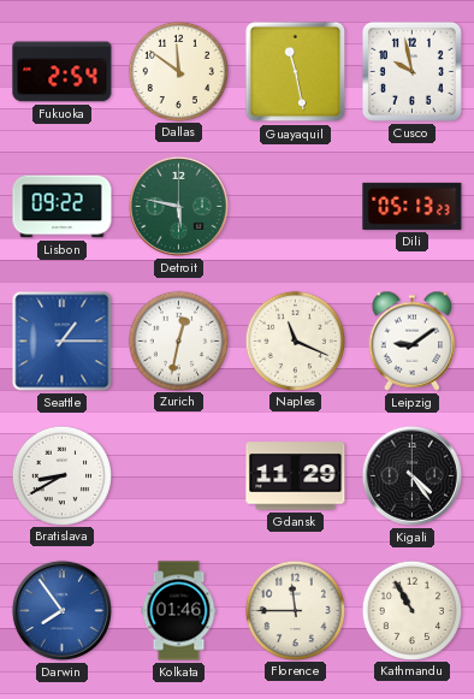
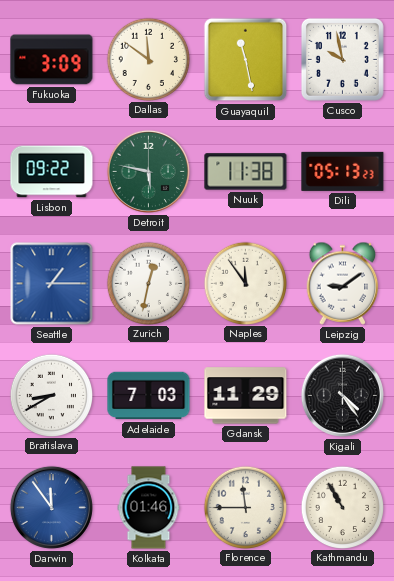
Fukuoka: 2:54 -> 3:09
Nuuk: none -> 11:38
Naples: 11:19 -> 11:54
Adelaide: none -> 7:03
Darwin: 7:54 -> 11:54
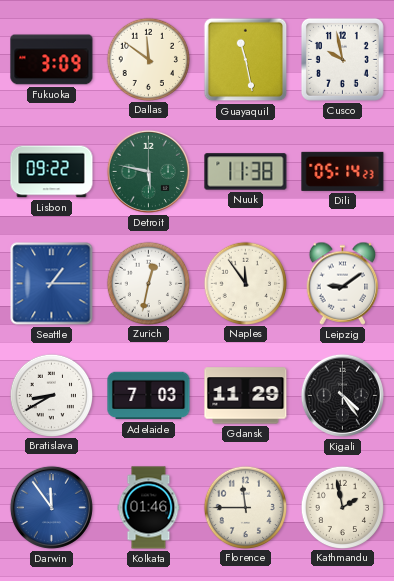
Dili: 05:13 -> 05:14
Kathmandu: 10:55 -> 1:58
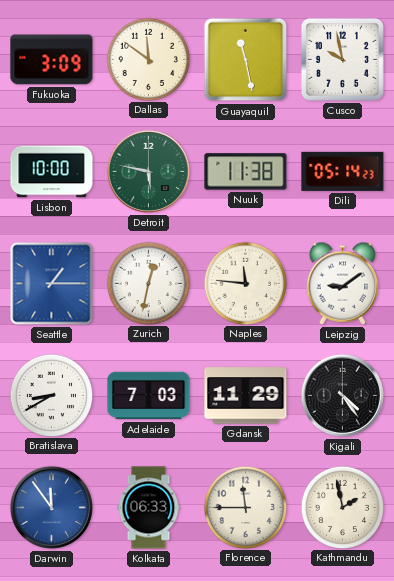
Lisbon: 09:22 -> 10:00
Naples: 11:54 -> 11:46
Kolkata: 01:46 -> 06:33
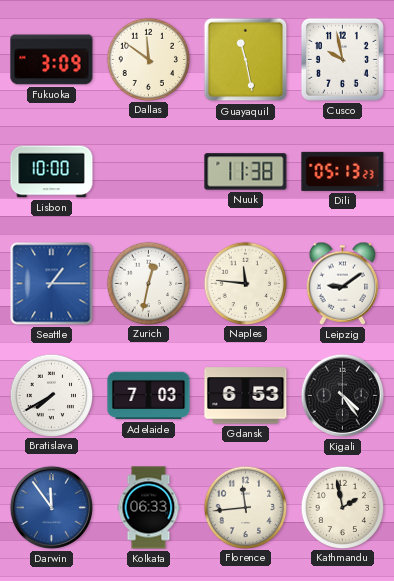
Detroit: 5:47 -> none
Dili: 05:14 -> 05:13
Bratislava: 8:40 -> 7:40
Gdansk: 11:29 -> 6:53
Florence: 11:45 -> 11:44
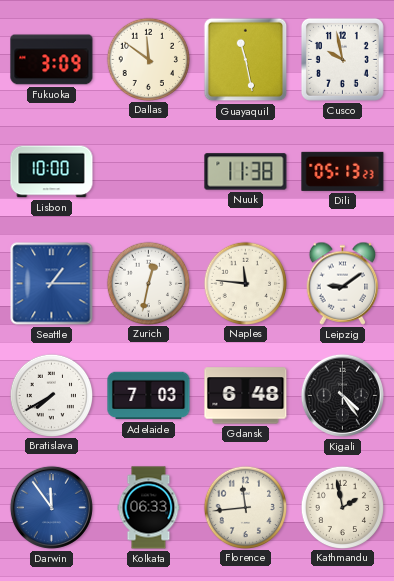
Gdansk: 6:53 -> 6:48
